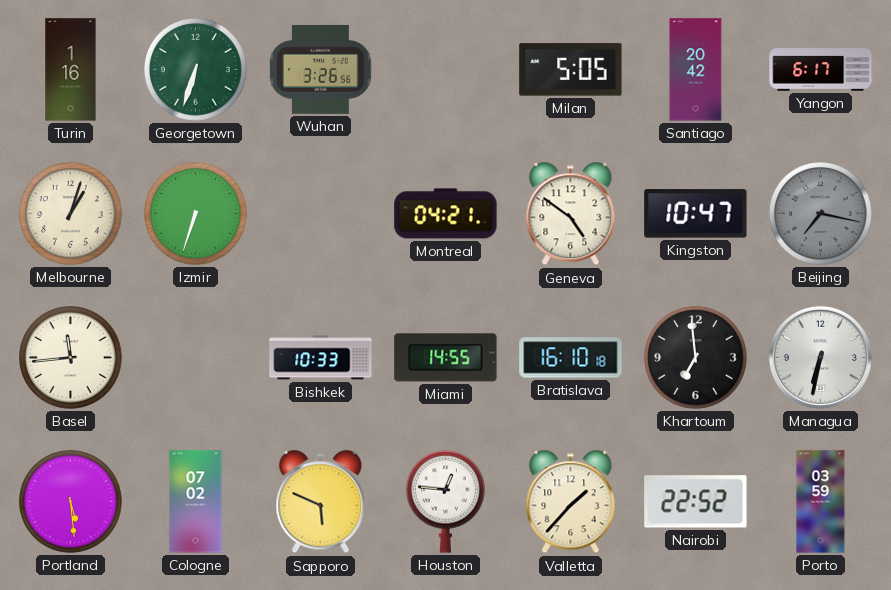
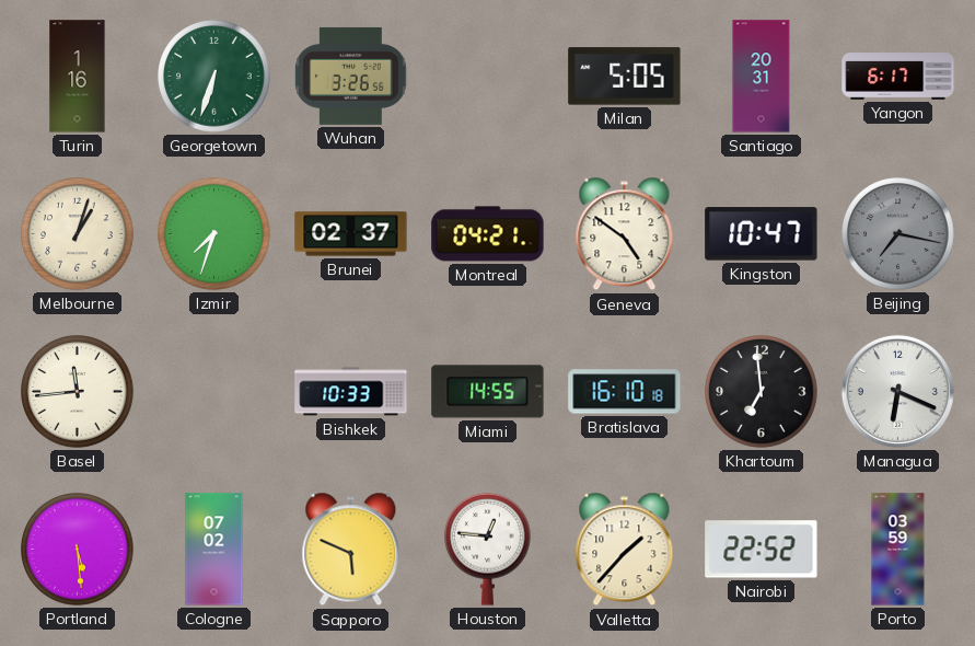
Santiago: 20:42 -> 20:31
Izmir: 6:33 -> 7:33
Brunei: none -> 02:37
Managua: 6:32 -> 6:19
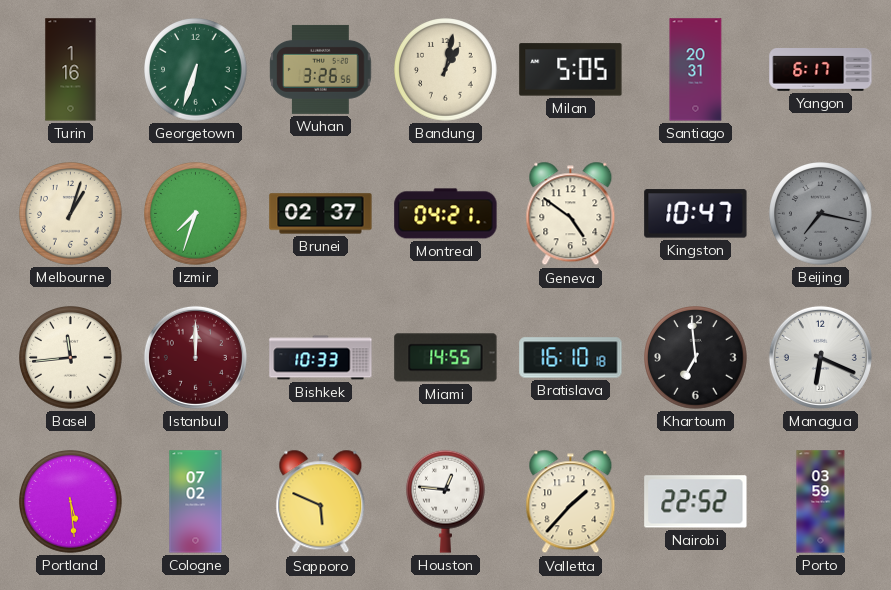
Bandung: none -> 1:02
Istanbul: none -> 12:00
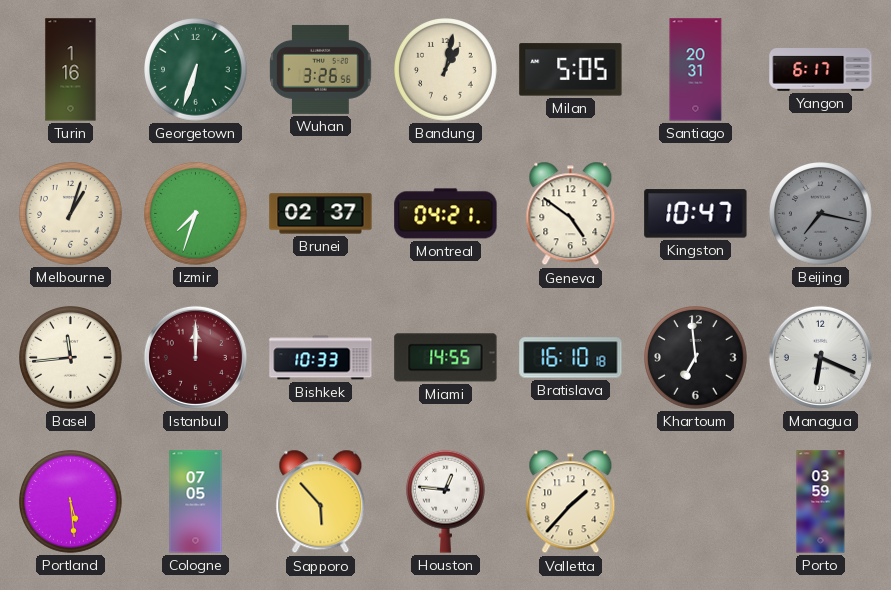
Cologne: 07:02 -> 07:05
Sapporo: 5:49 -> 5:53
Nairobi: 22:52 -> none
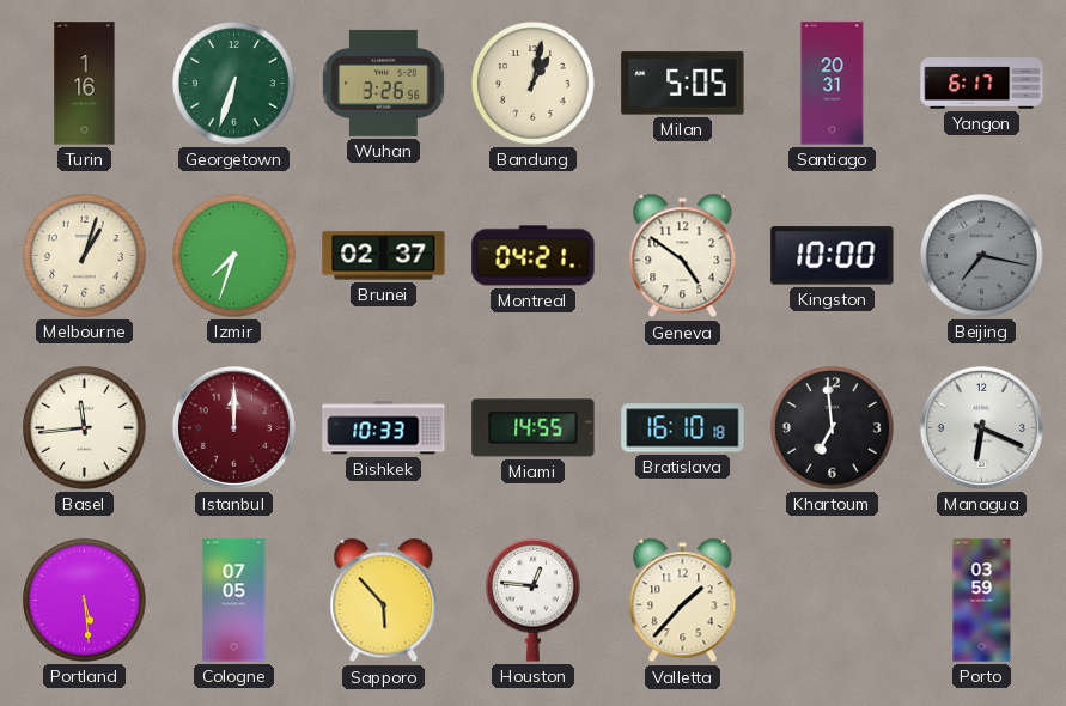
Kingston: 10:47 -> 10:00
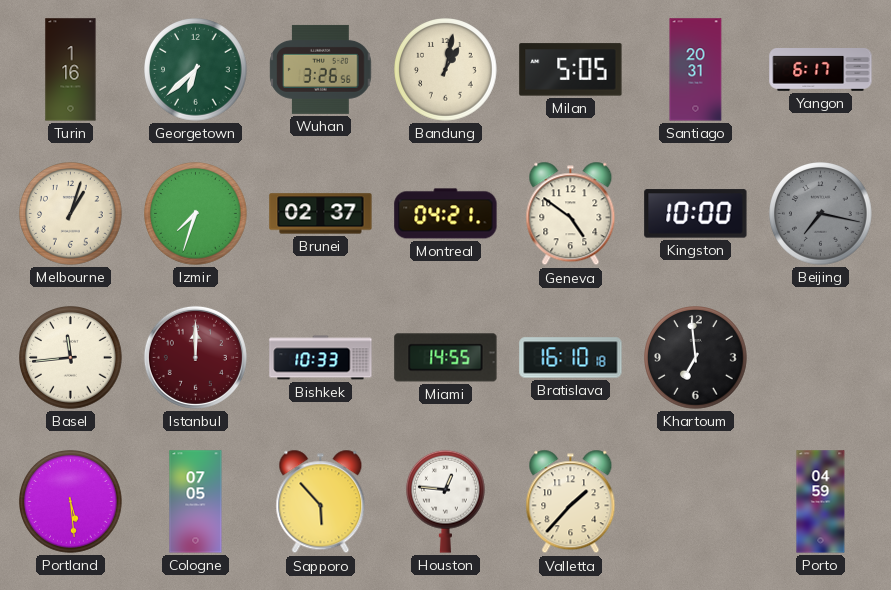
Georgetown: 6:33 -> 6:38
Managua: 6:19 -> none
Porto: 03:59 -> 04:59
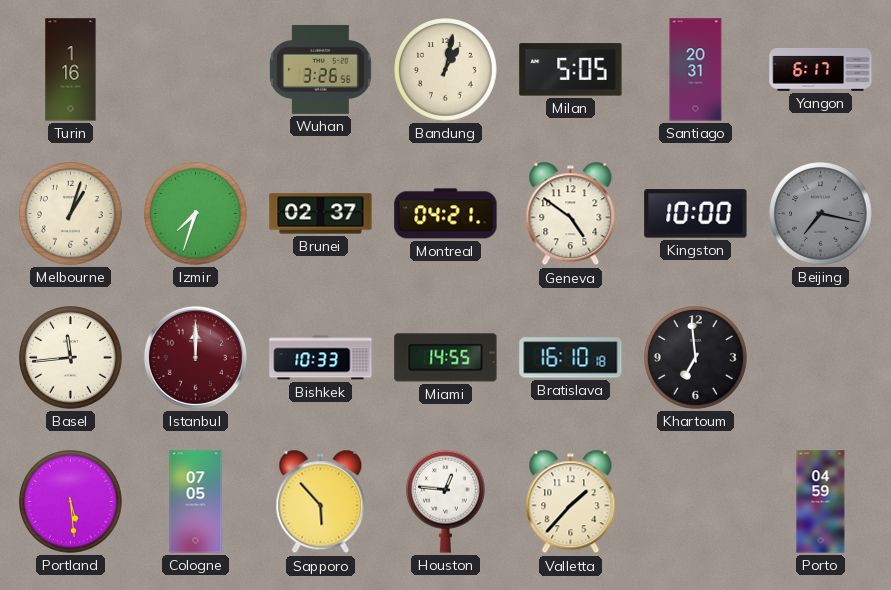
Georgetown: 6:38 -> none
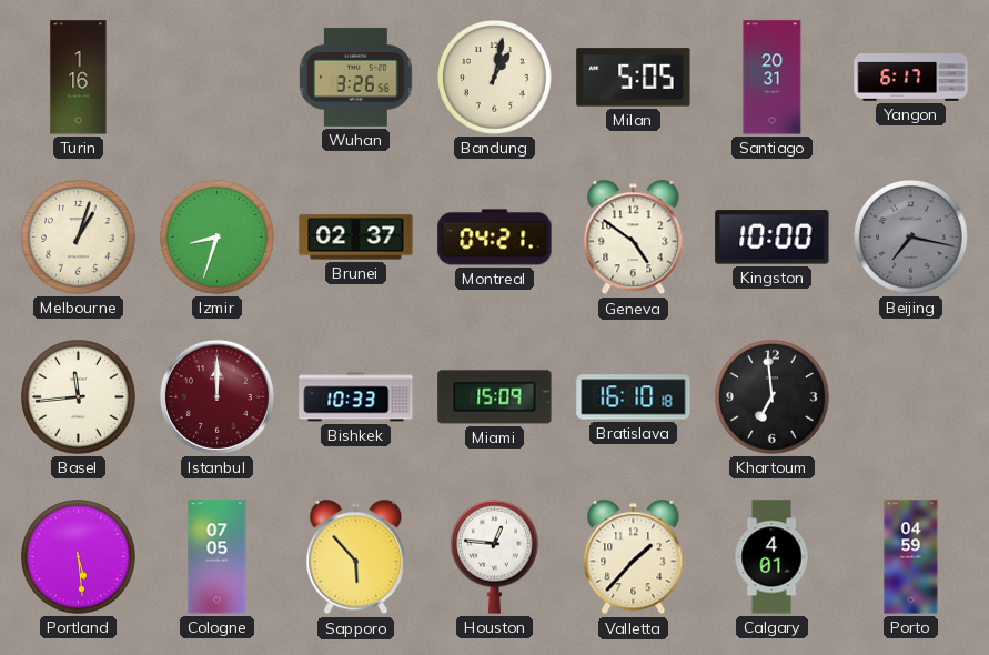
Izmir: 7:33 -> 8:33
Miami: 14:55 -> 15:09
Calgary: none -> 4:01
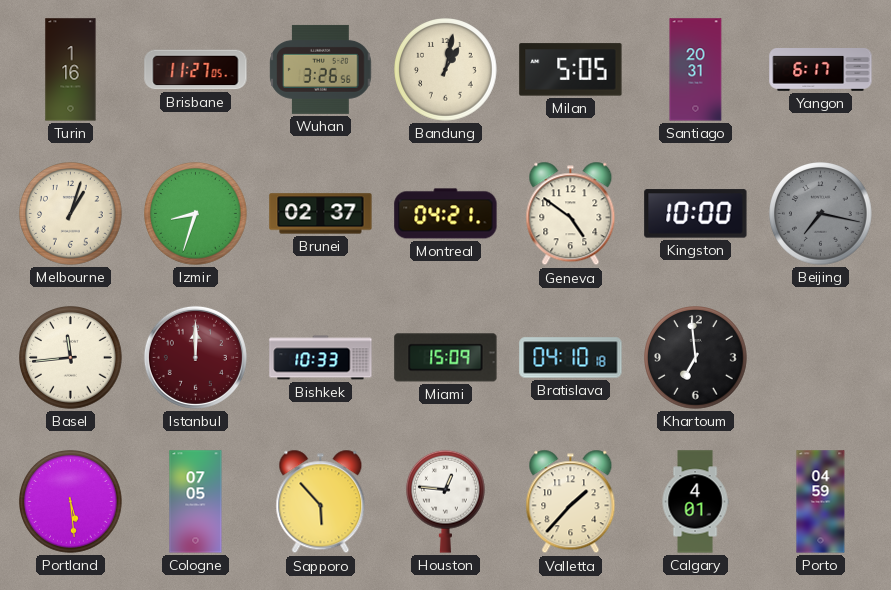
Brisbane: none -> 11:27
Bratislava: 16:10 -> 04:10
